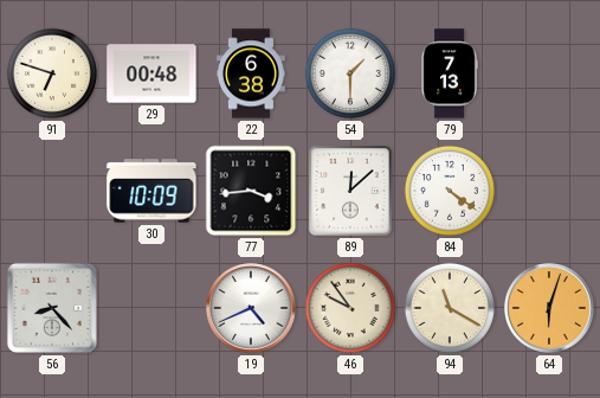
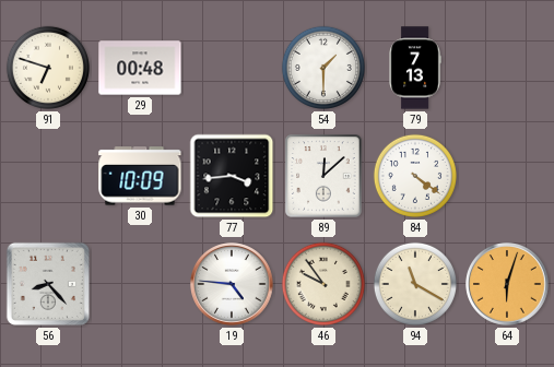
22: 6:38 -> none
19: 4:41 -> 4:46
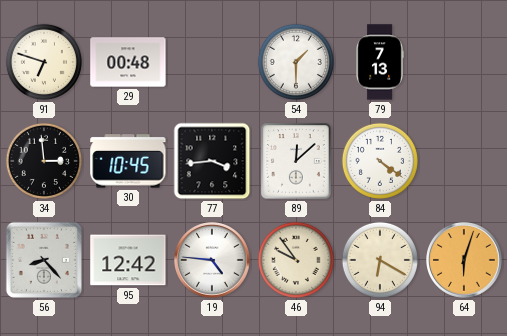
34: none -> 2:59
30: 10:09 -> 10:45
95: none -> 12:42
94: 11:20 -> 6:20
